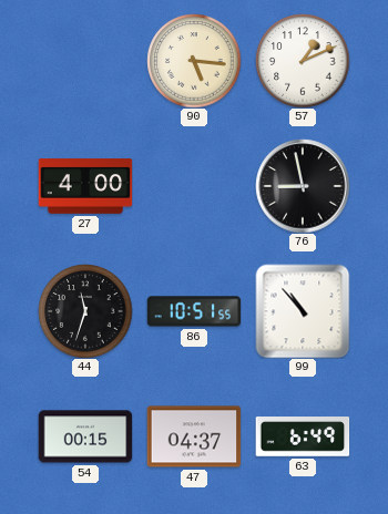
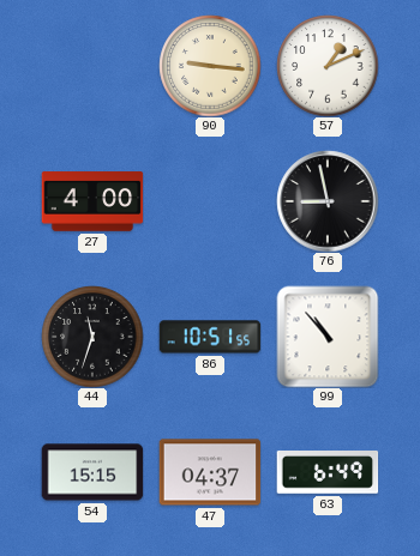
90: 5:16 -> 9:16
54: 00:15 -> 15:15
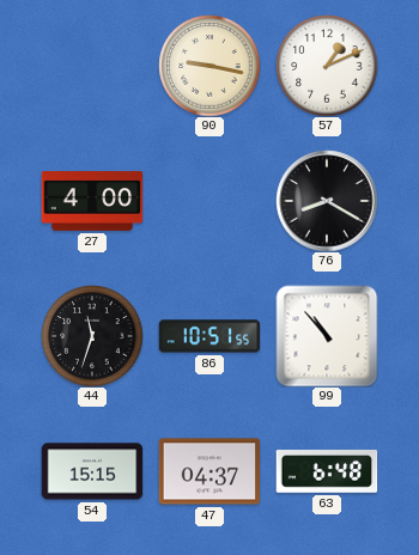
90: 9:16 -> 9:17
76: 8:58 -> 8:20
63: 6:49 -> 6:48
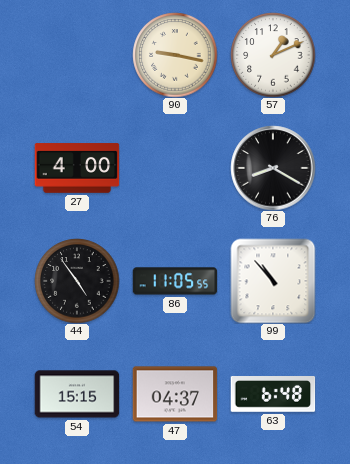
44: 11:33 -> 4:54
86: 10:51 -> 11:05
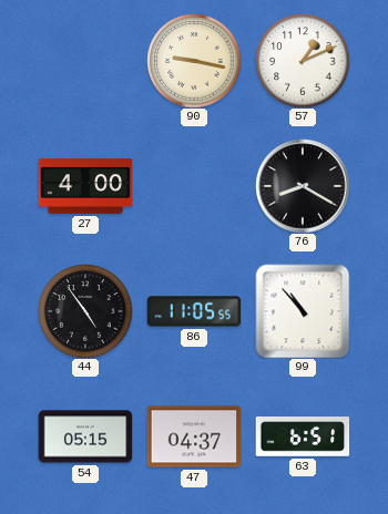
54: 15:15 -> 05:15
63: 6:48 -> 6:51
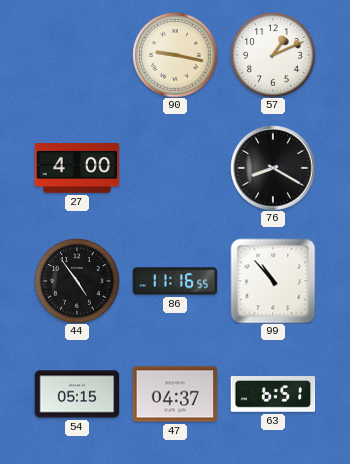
86: 11:05 -> 11:16
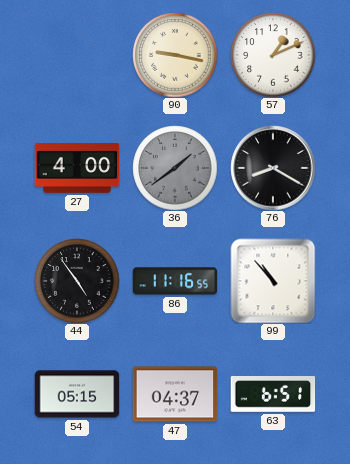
36: none -> 1:39
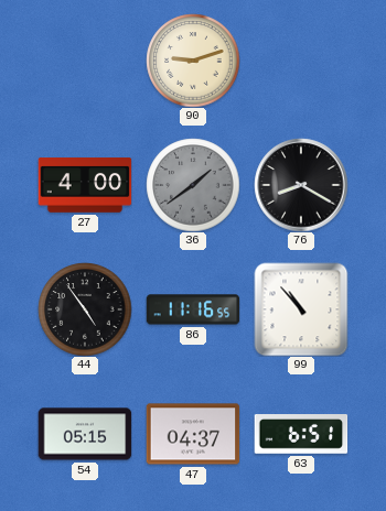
90: 9:17 -> 9:12
57: 1:11 -> none
